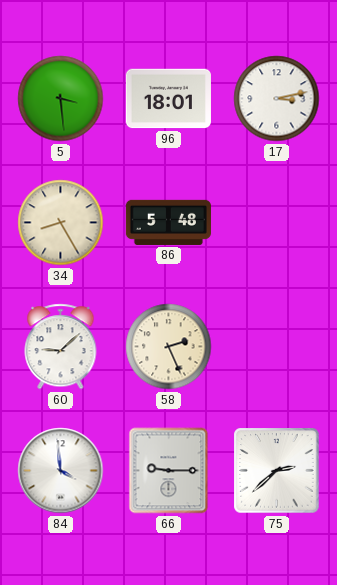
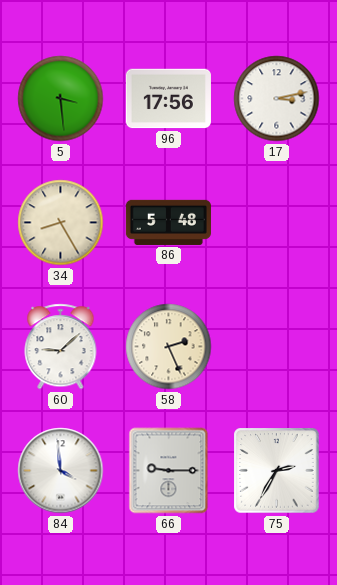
96: 18:01 -> 17:56
75: 2:38 -> 2:35
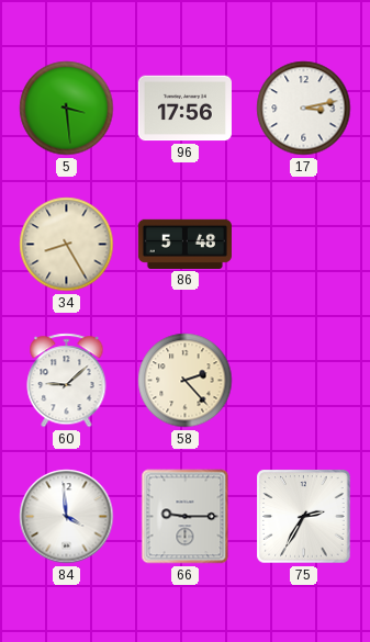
58: 2:26 -> 2:23
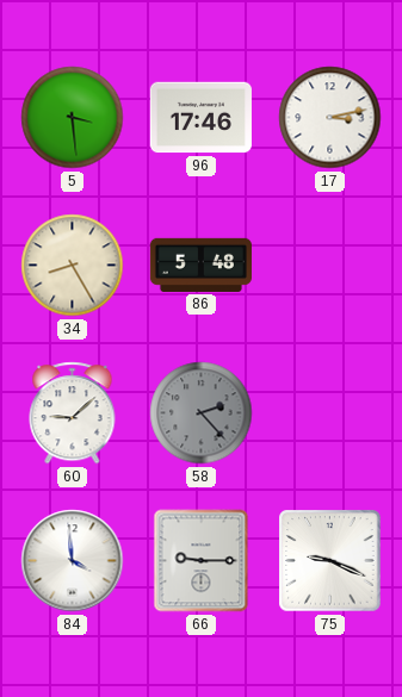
96: 17:56 -> 17:46
58 dial: cream -> grey
75: 2:35 -> 9:19
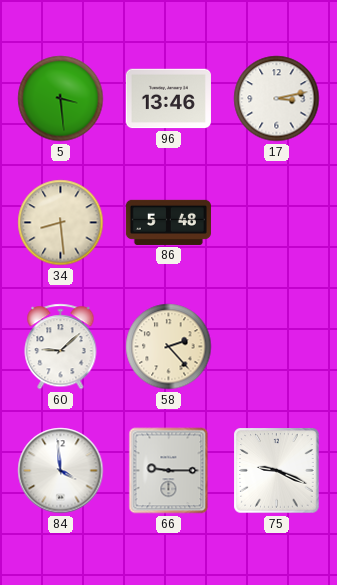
96: 17:46 -> 13:46
34: 8:25 -> 8:29
58 dial: grey -> cream
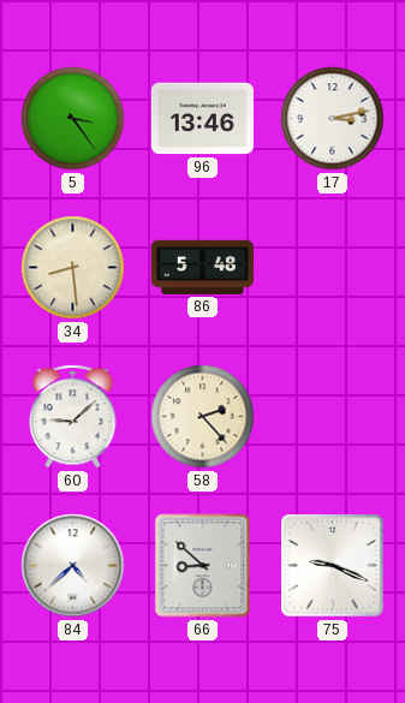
5: 3:29 -> 3:24
84: 3:59 -> 4:38
66: 9:15 -> 8:52
